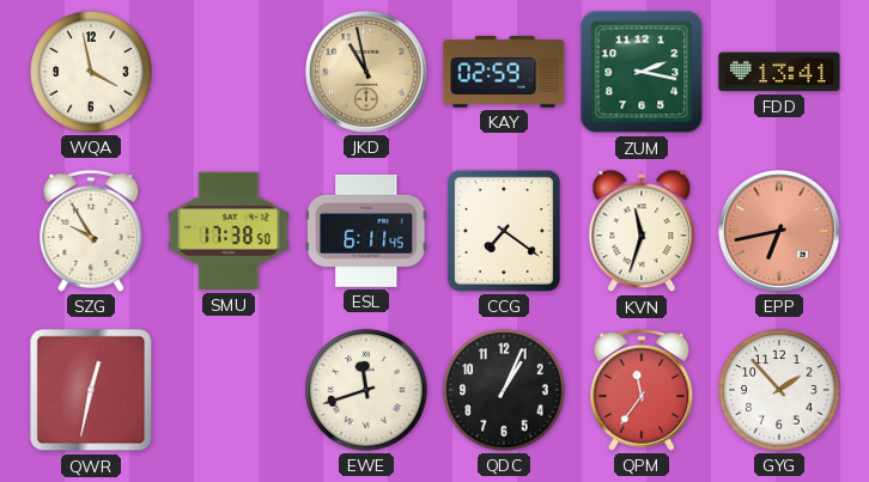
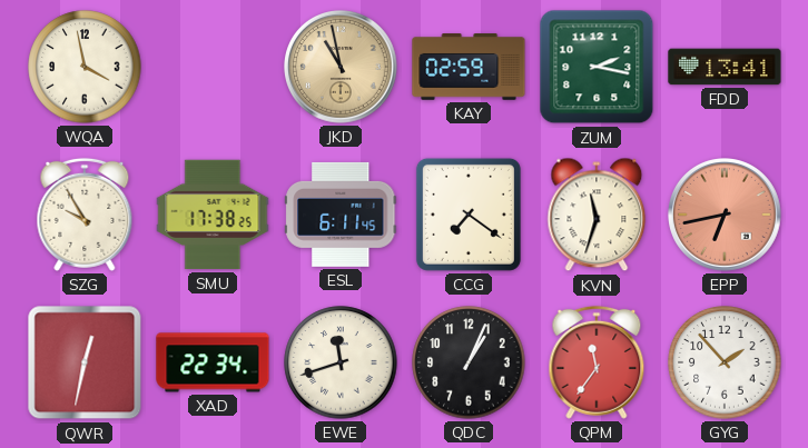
SMU: 17:38:50 -> 17:38:25
XAD: none -> 22:34
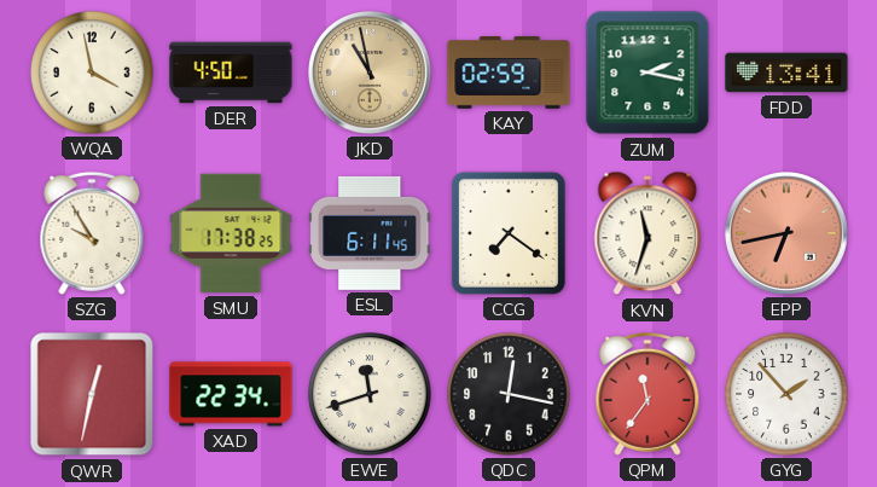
DER: none -> 4:50
QDC: 1:04 -> 12:17
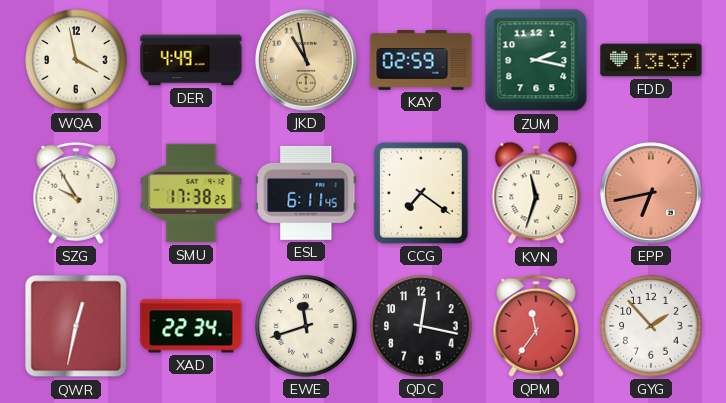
DER: 4:50 -> 4:49
FDD: 13:41 -> 13:37
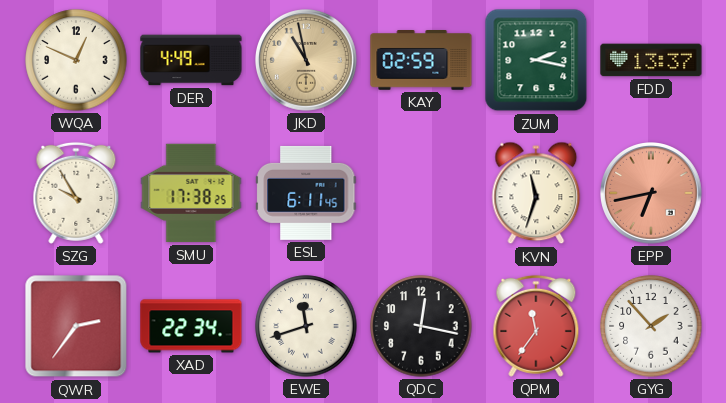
WQA: 3:58 -> 12:49
CCG: 7:21 -> none
QWR: 12:32 -> 2:36
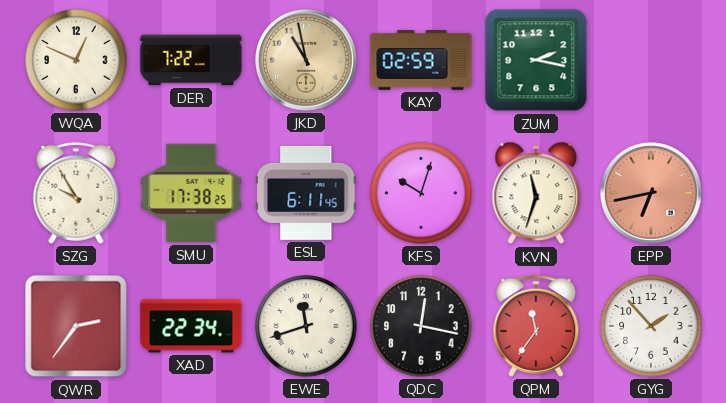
DER: 4:49 -> 7:22
FDD: 13:37 -> none
KFS: none -> 10:03
